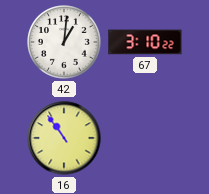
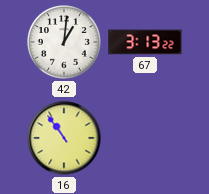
67: 3:10 -> 3:13
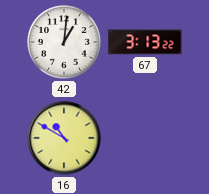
16: 10:54 -> 10:50
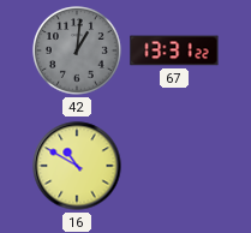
42 dial: white -> grey
67: 3:13 -> 13:31
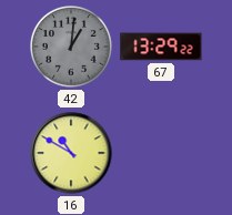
67: 13:31 -> 13:29
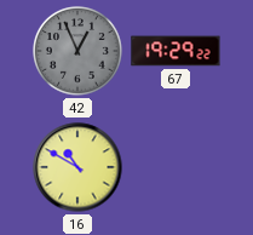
42: 1:01 -> 12:56
67: 13:29 -> 19:29
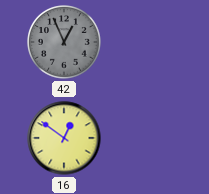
67: 19:29 -> none
16: 10:50 -> 12:51
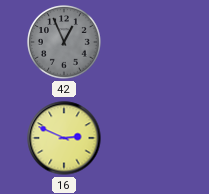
16: 12:51 -> 2:49
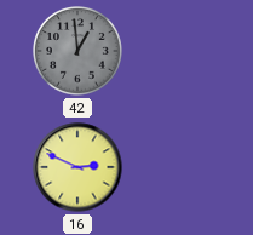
42: 12:56 -> 12:59
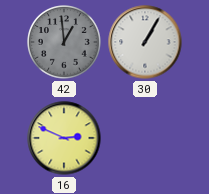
30: none -> 1:05
